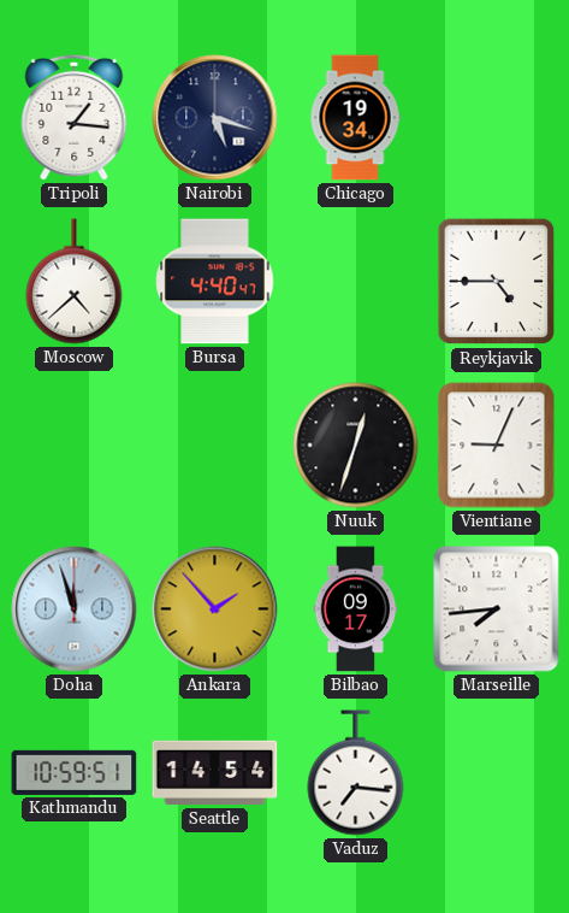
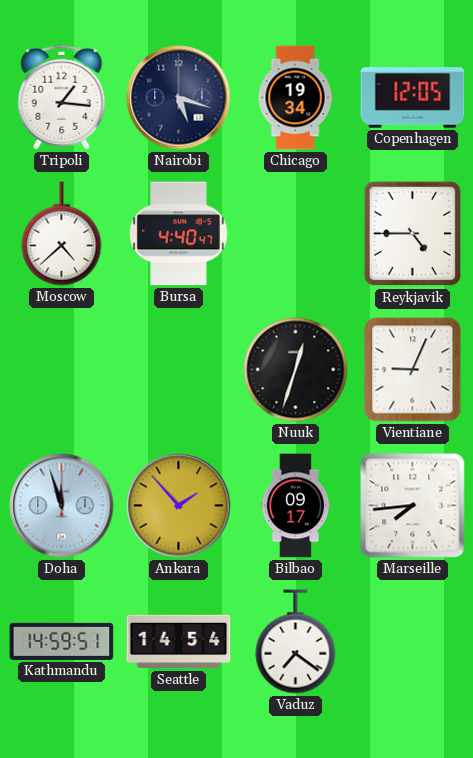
Copenhagen: none -> 12:05
Kathmandu: 10:59 -> 14:59
Vaduz: 7:16 -> 7:21
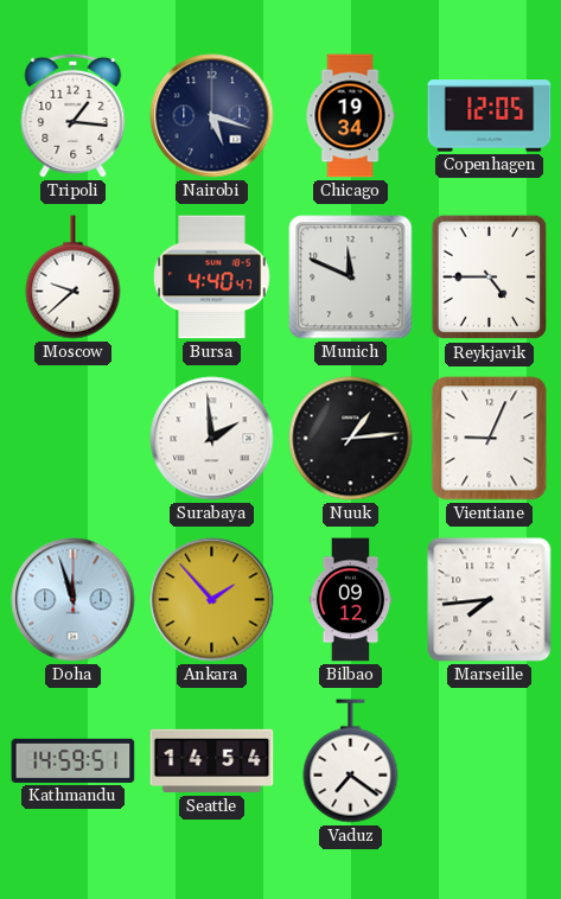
Moscow: 4:38 -> 9:38
Munich: none -> 11:49
Surabaya: none -> 1:59
Nuuk: 12:33 -> 1:14
Bilbao: 09:17 -> 09:12
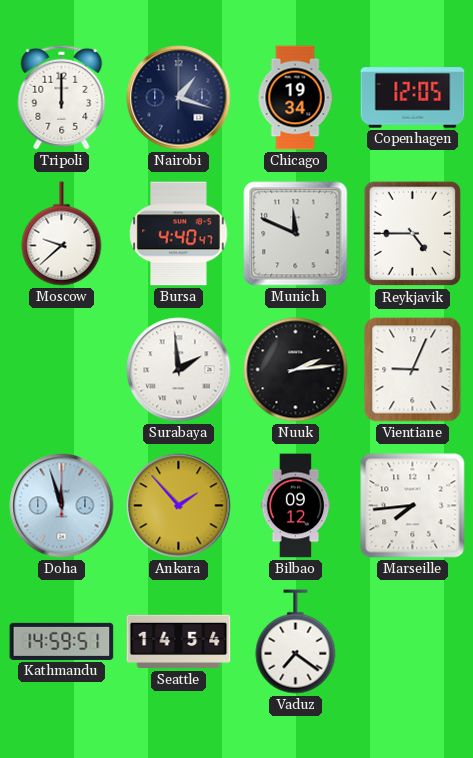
Tripoli: 1:16 -> 12:00
Nairobi: 5:18 -> 1:18
Nuuk: 1:14 -> 2:14
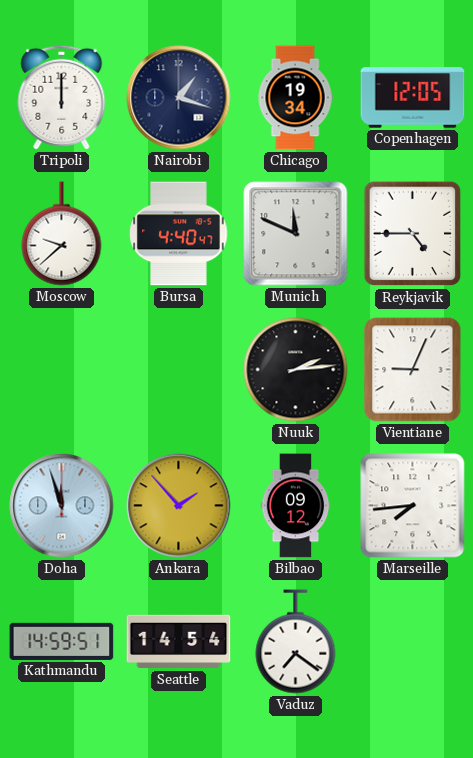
Surabaya: 1:59 -> none
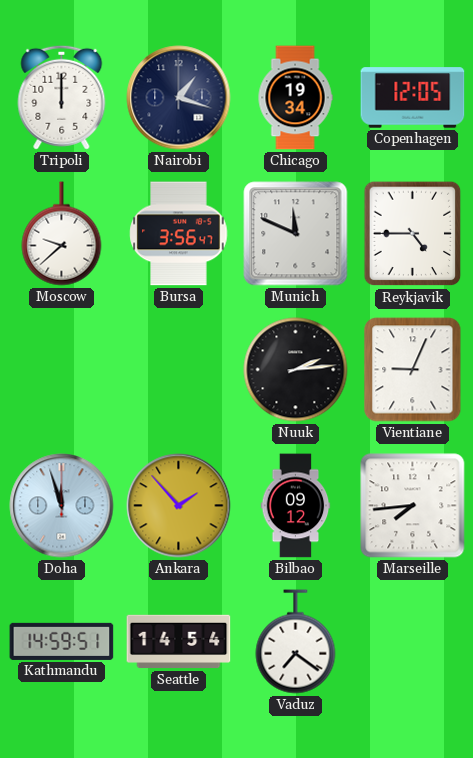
Bursa: 4:40 -> 3:56
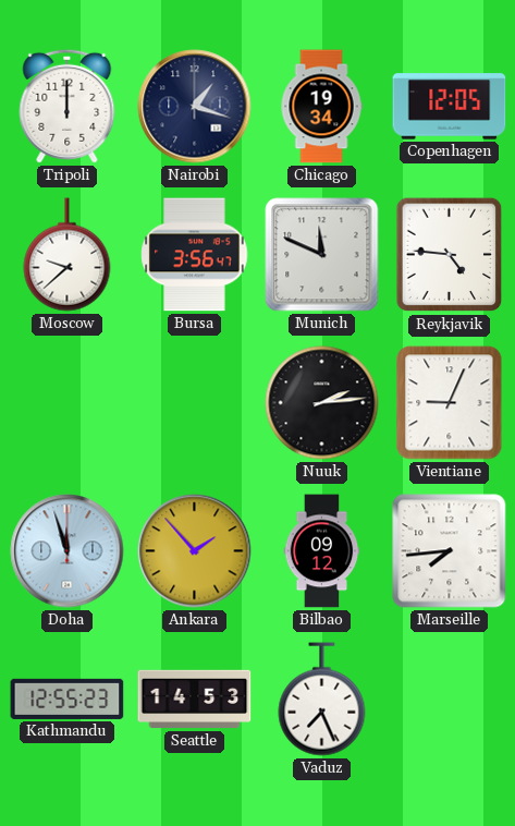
Reykjavik: 4:45 -> 4:46
Kathmandu: 14:59 -> 12:55
Seattle: 14:54 -> 14:53
Vaduz: 7:21 -> 7:26
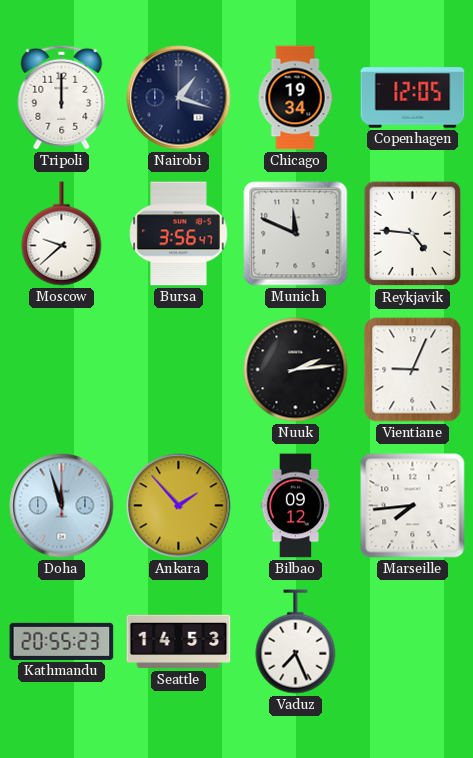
Kathmandu: 12:55 -> 20:55
